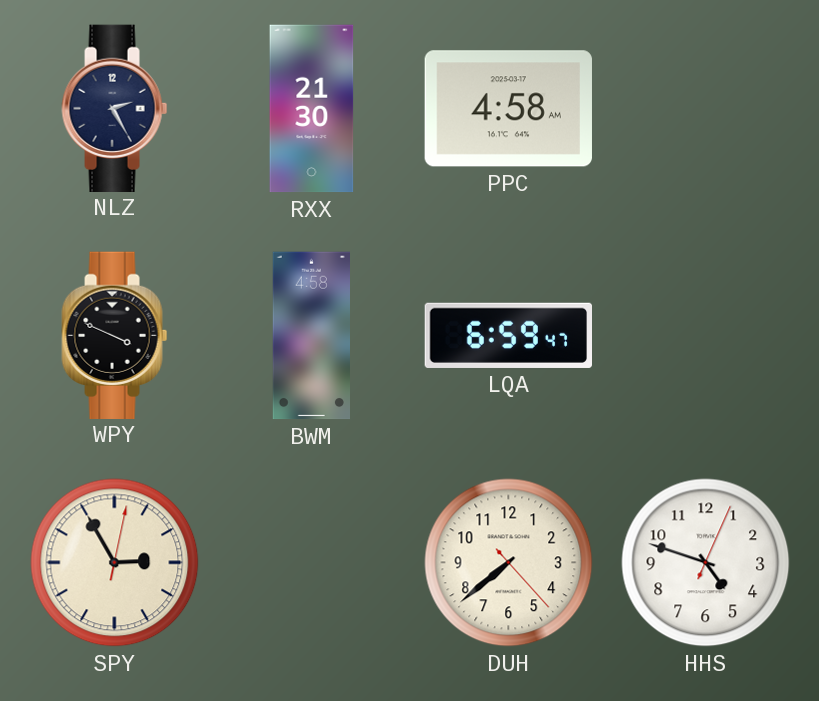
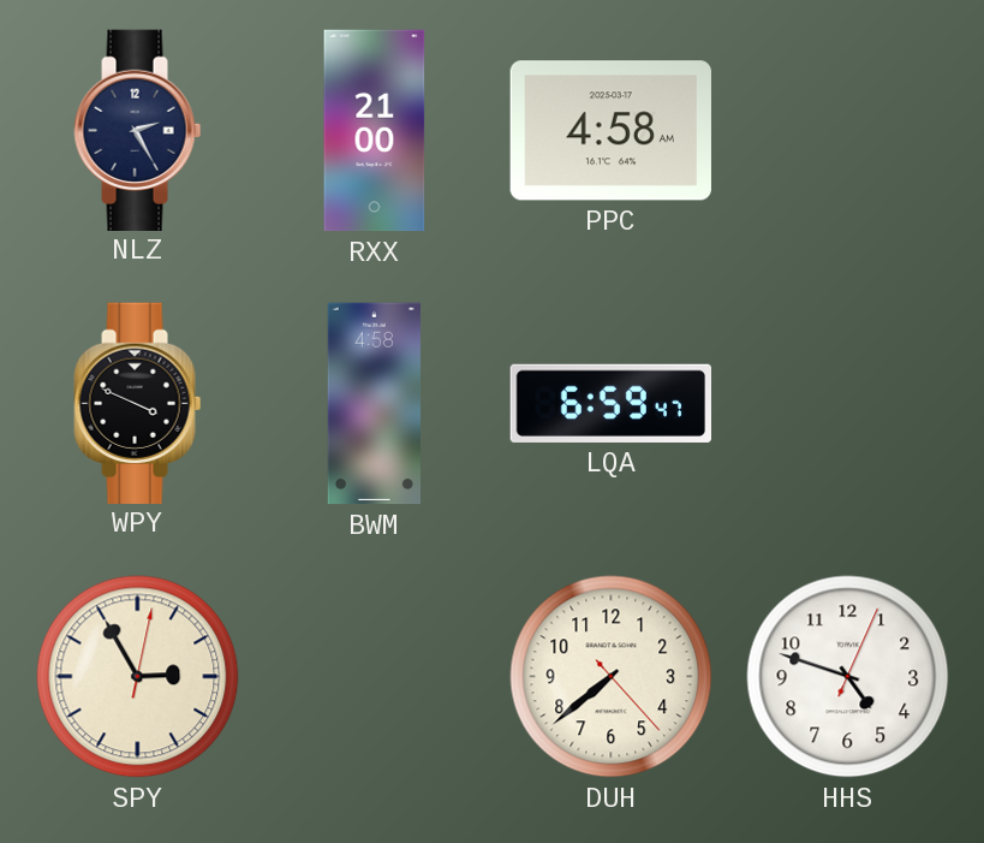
RXX: 21:30 -> 21:00
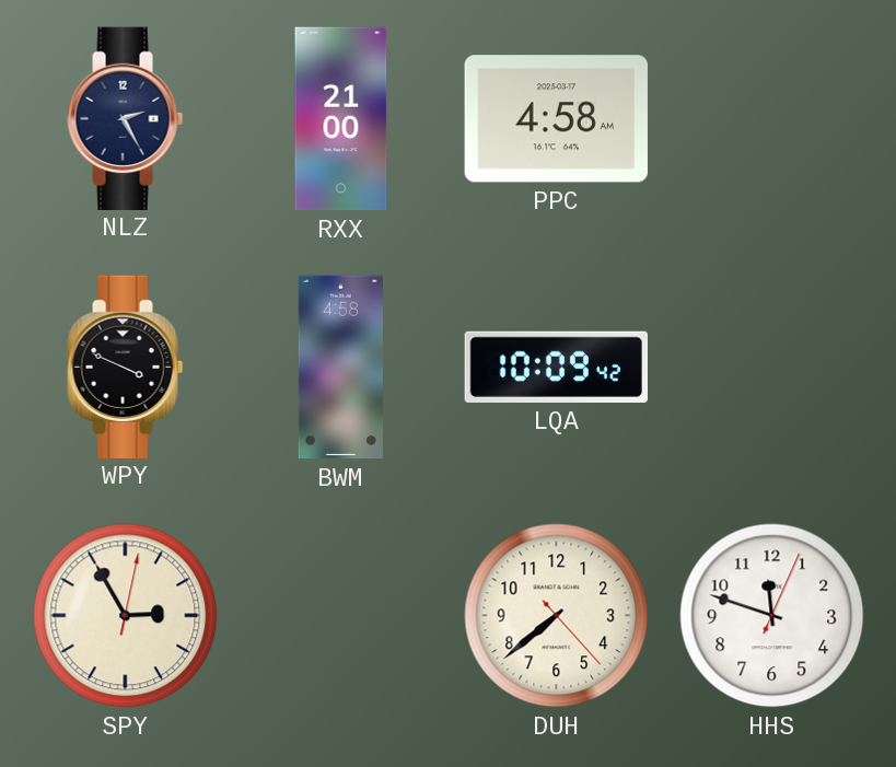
LQA: 6:59 -> 10:09
HHS: 4:48 -> 11:48
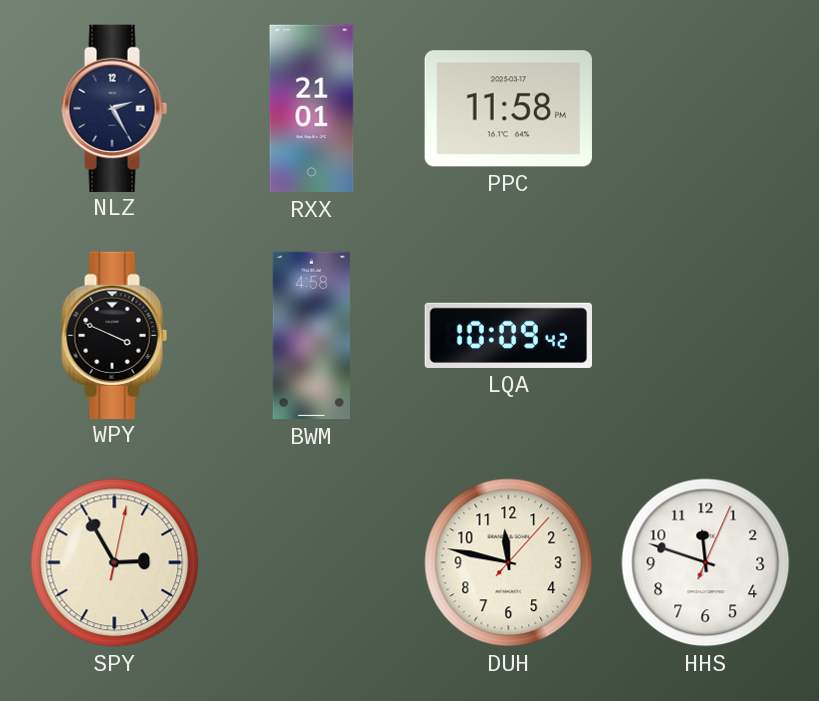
RXX: 21:00 -> 21:01
PPC: 4:58 -> 11:58
DUH: 7:38 -> 11:47
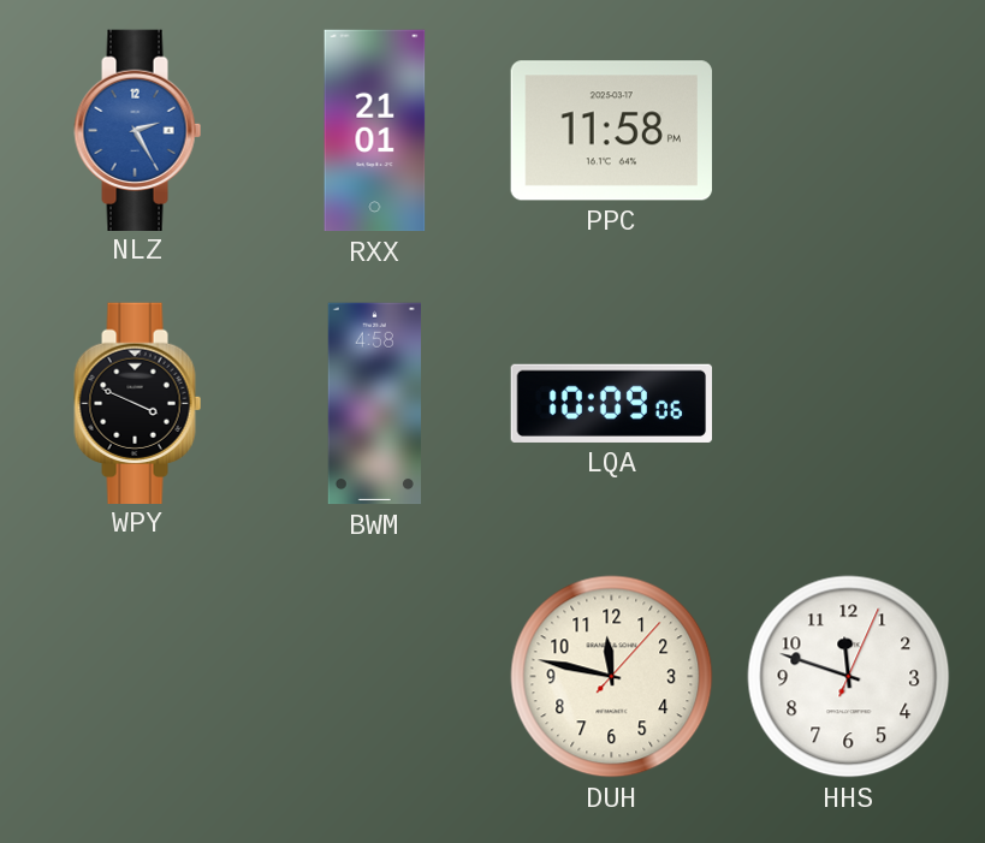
NLZ dial: navy -> blue
LQA: 10:09:42 -> 10:09:06
SPY: 2:55 -> none
